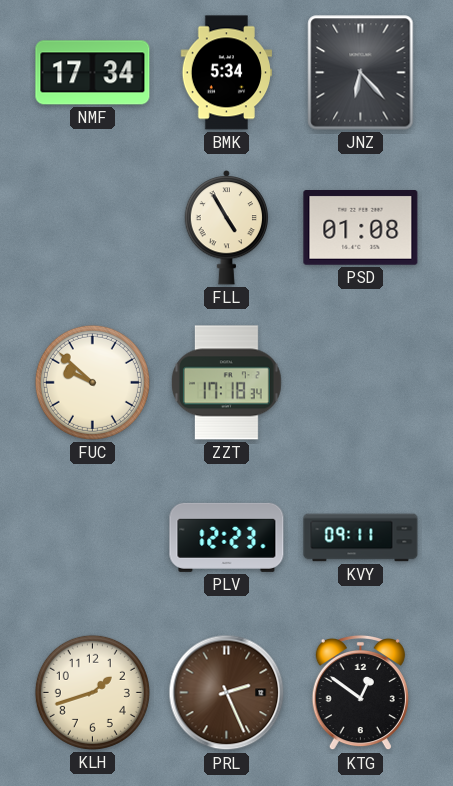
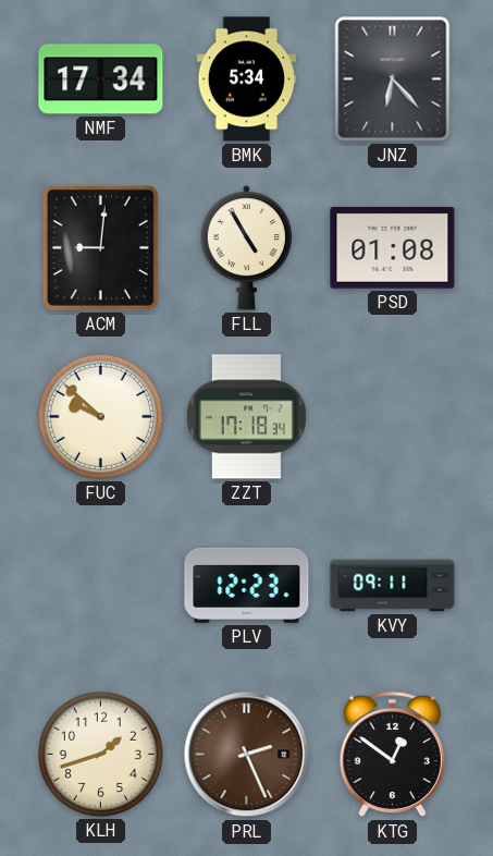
ACM: none -> 9:01
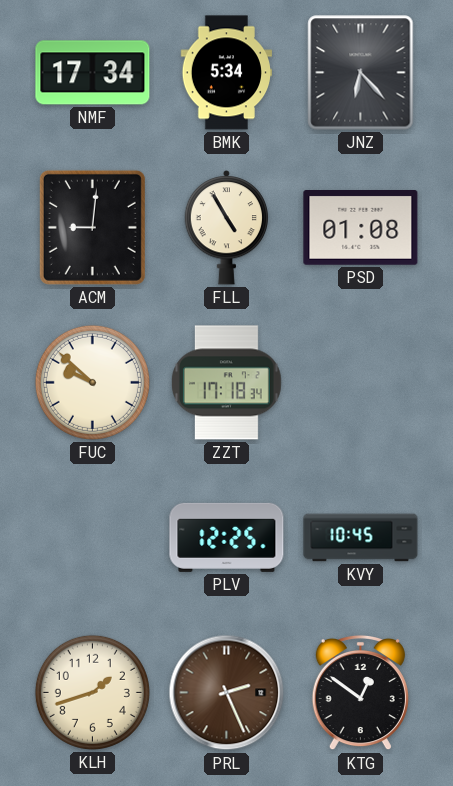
PLV: 12:23 -> 12:25
KVY: 09:11 -> 10:45
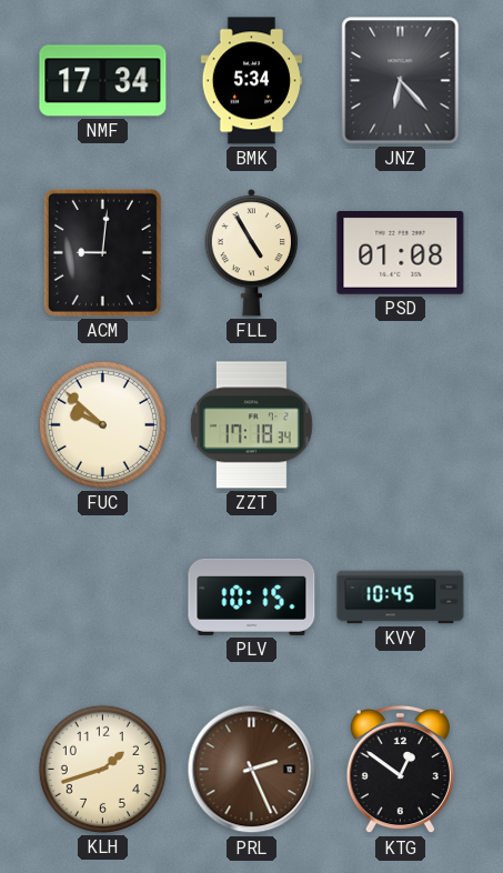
PLV: 12:25 -> 10:15
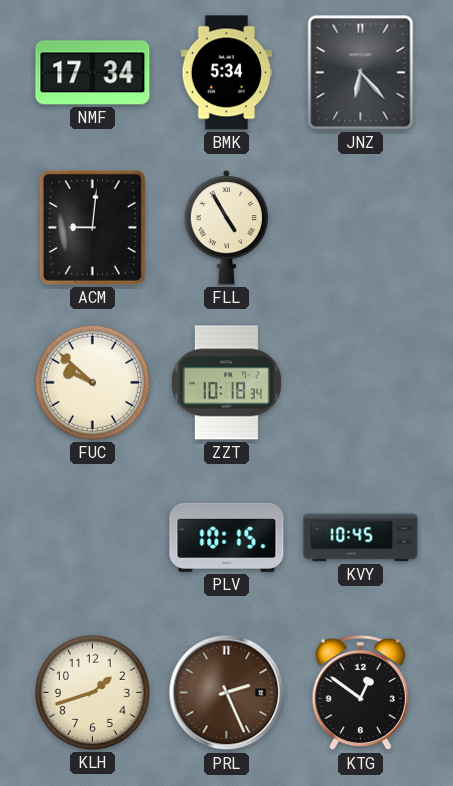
PSD: 01:08 -> none
ZZT: 17:18 -> 10:18
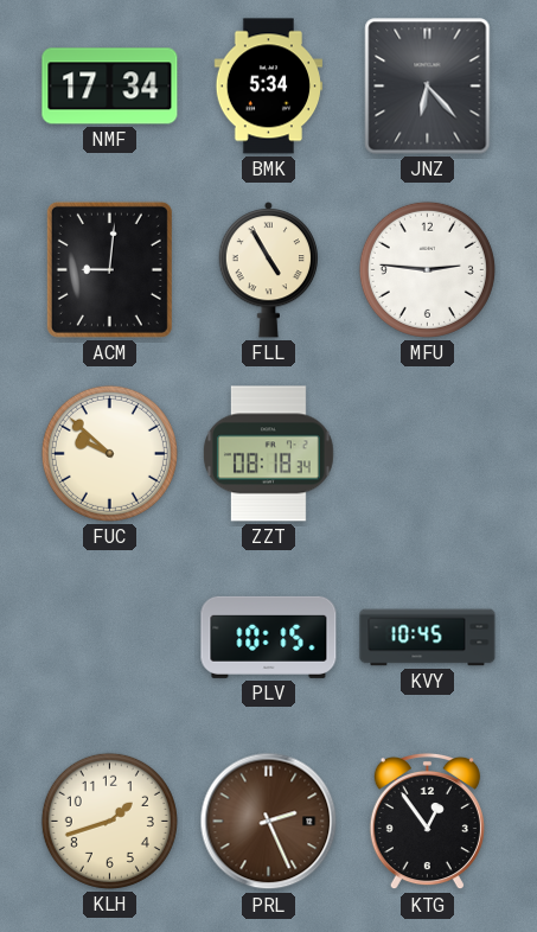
MFU: none -> 2:46
ZZT: 10:18 -> 08:18
KTG: 12:51 -> 12:54
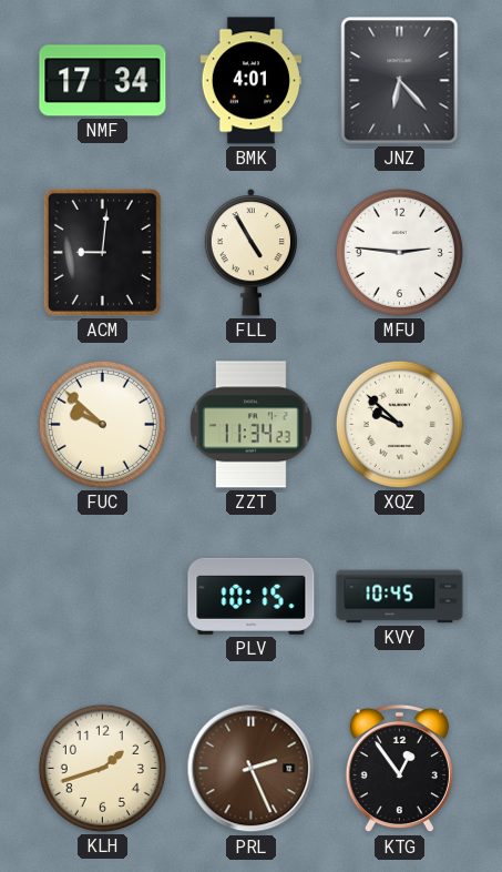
BMK: 5:34 -> 4:01
ZZT: 08:18 -> 11:34
XQZ: none -> 9:52
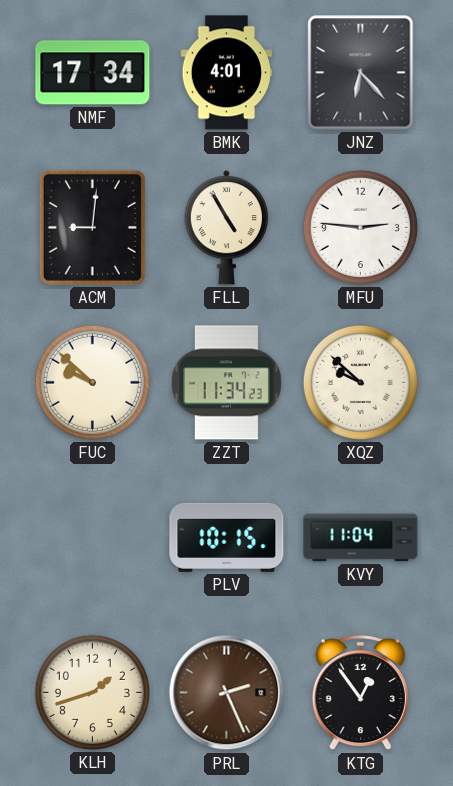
KVY: 10:45 -> 11:04
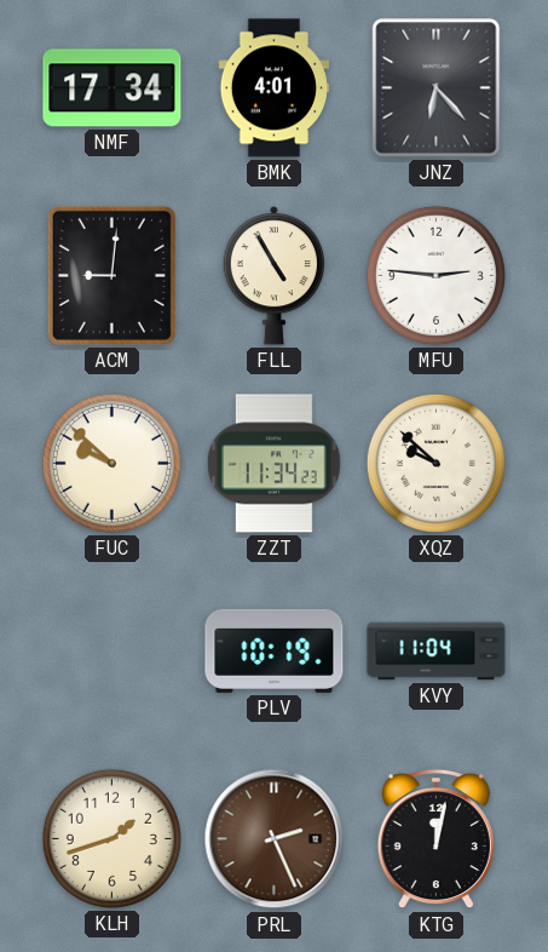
PLV: 10:15 -> 10:19
KTG: 12:54 -> 12:02
